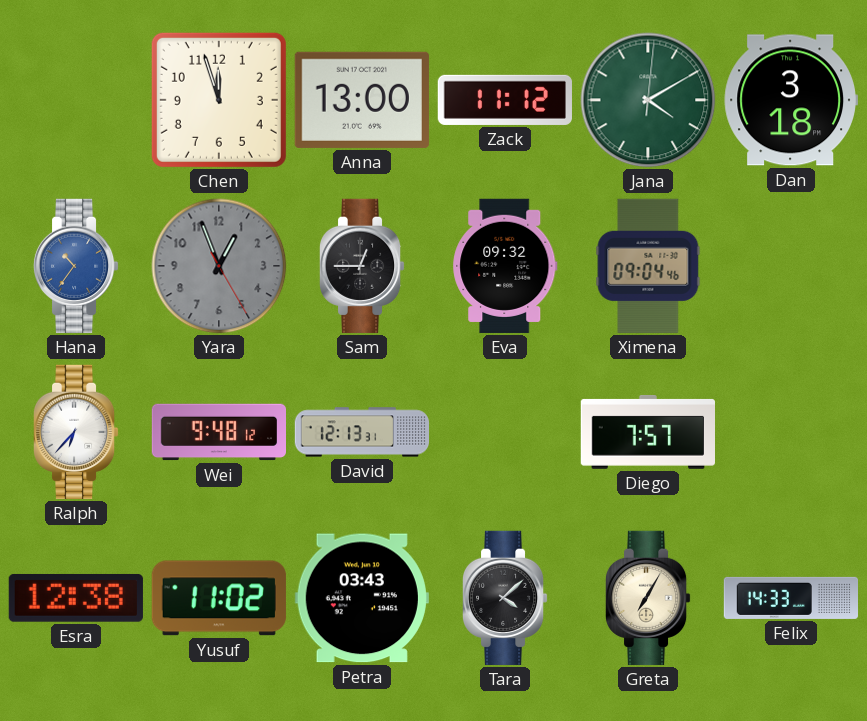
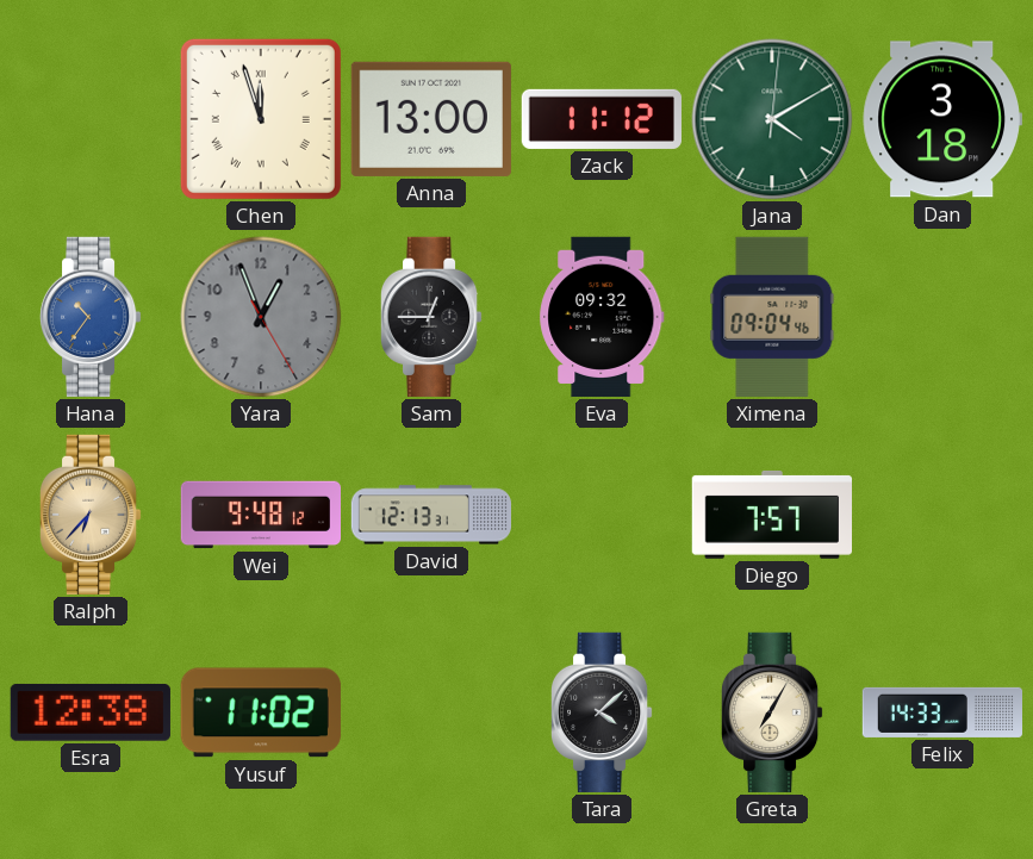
Chen numerals: Arabic -> Roman
Ralph dial: white -> champagne
Petra: 03:43 -> none
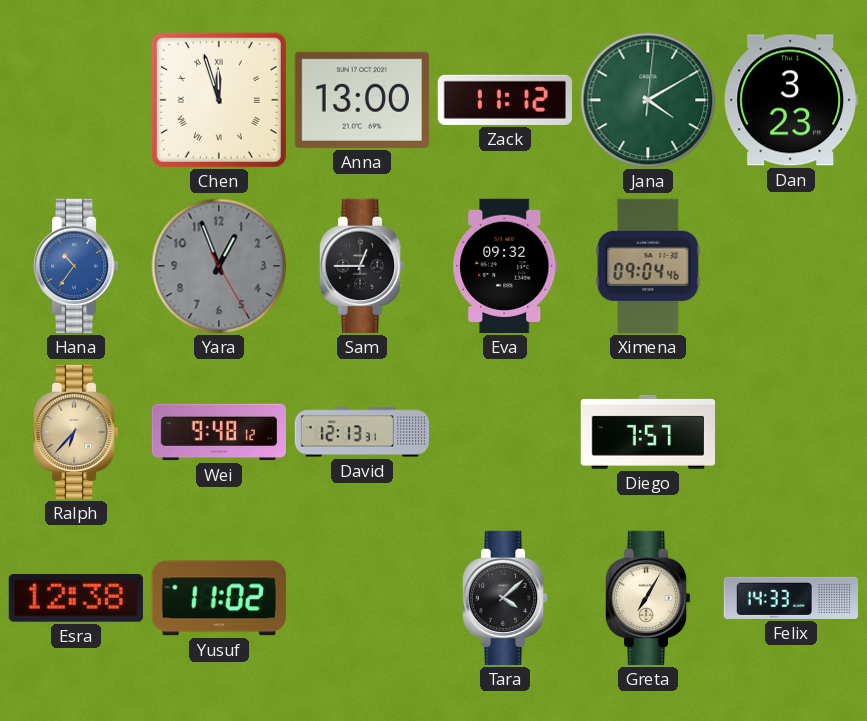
Dan: 3:18 -> 3:23
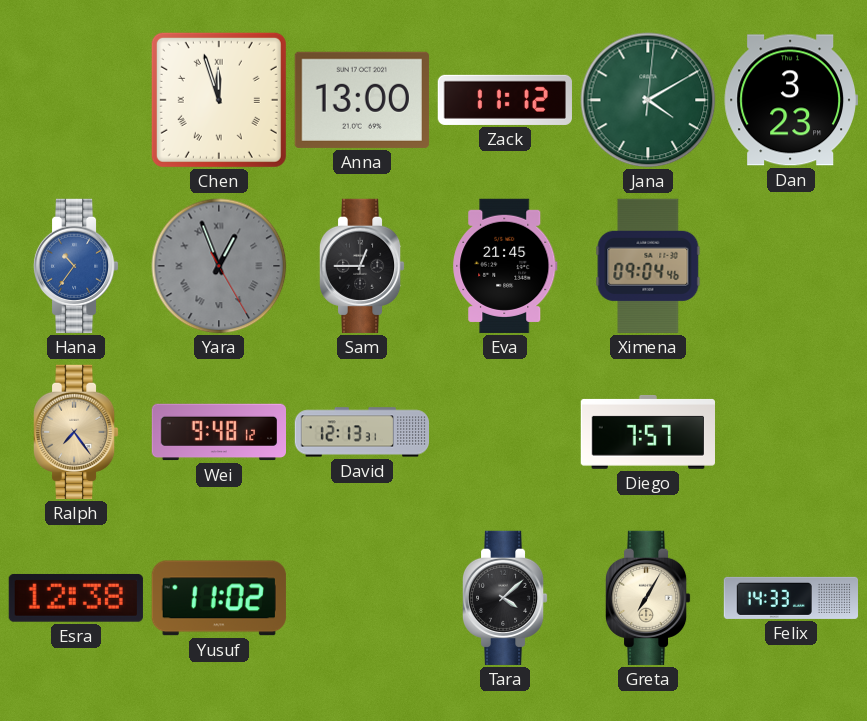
Yara numerals: Arabic -> Roman
Eva: 09:32 -> 21:45
Ralph: 6:37 -> 7:24
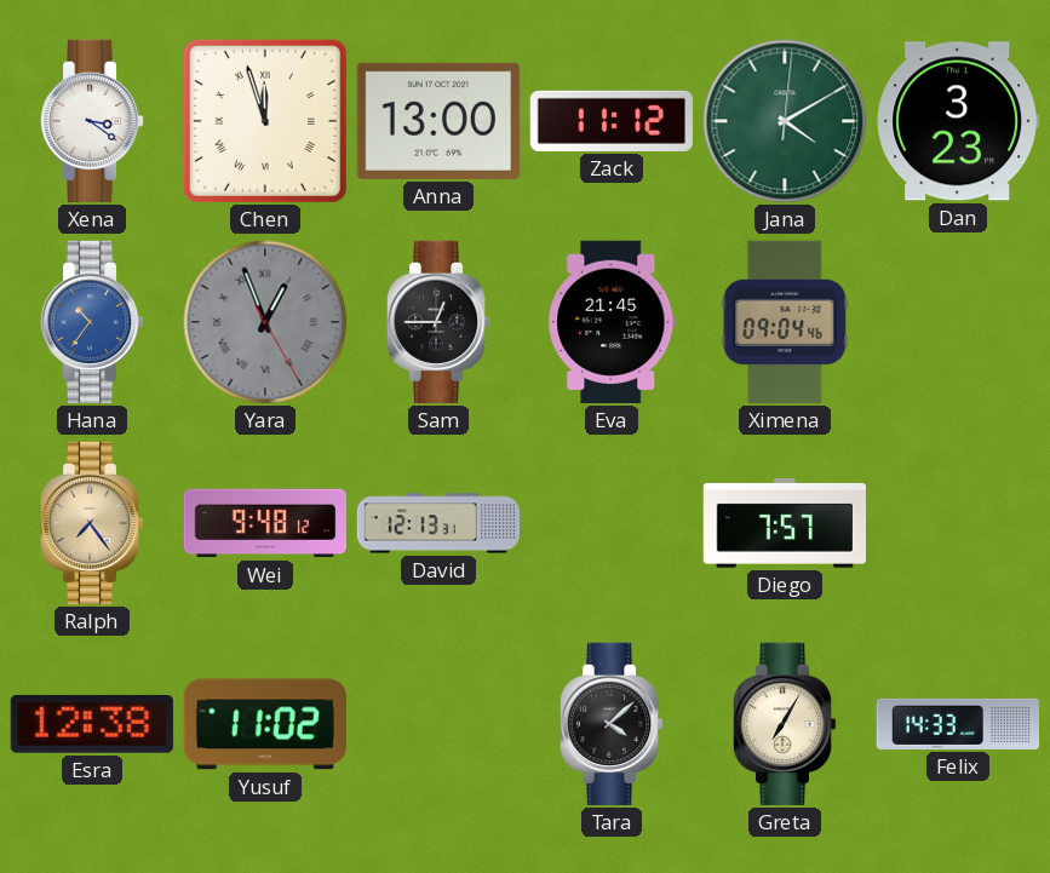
Xena: none -> 3:21
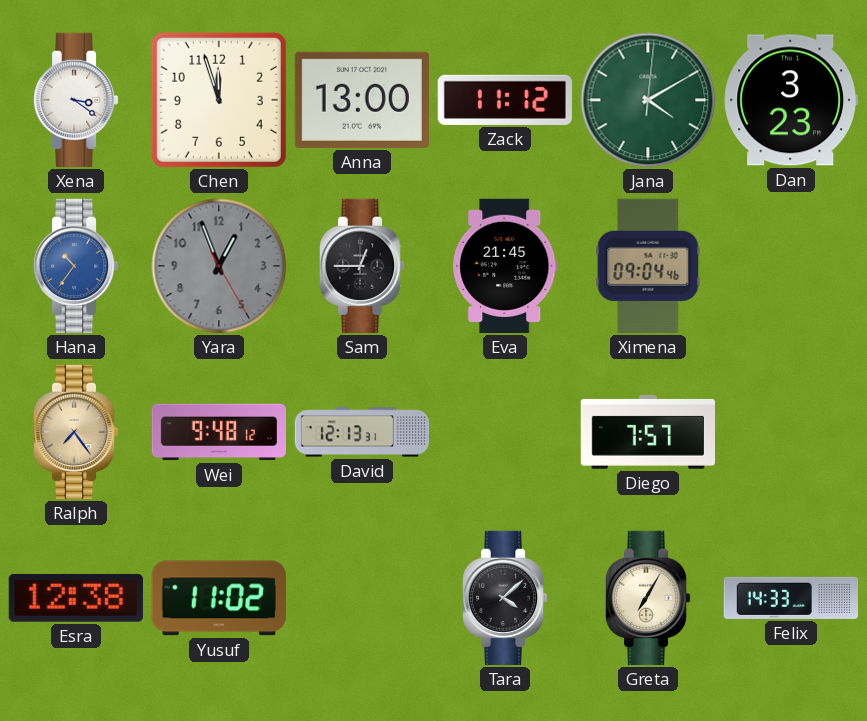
Chen numerals: Roman -> Arabic
Yara numerals: Roman -> Arabic
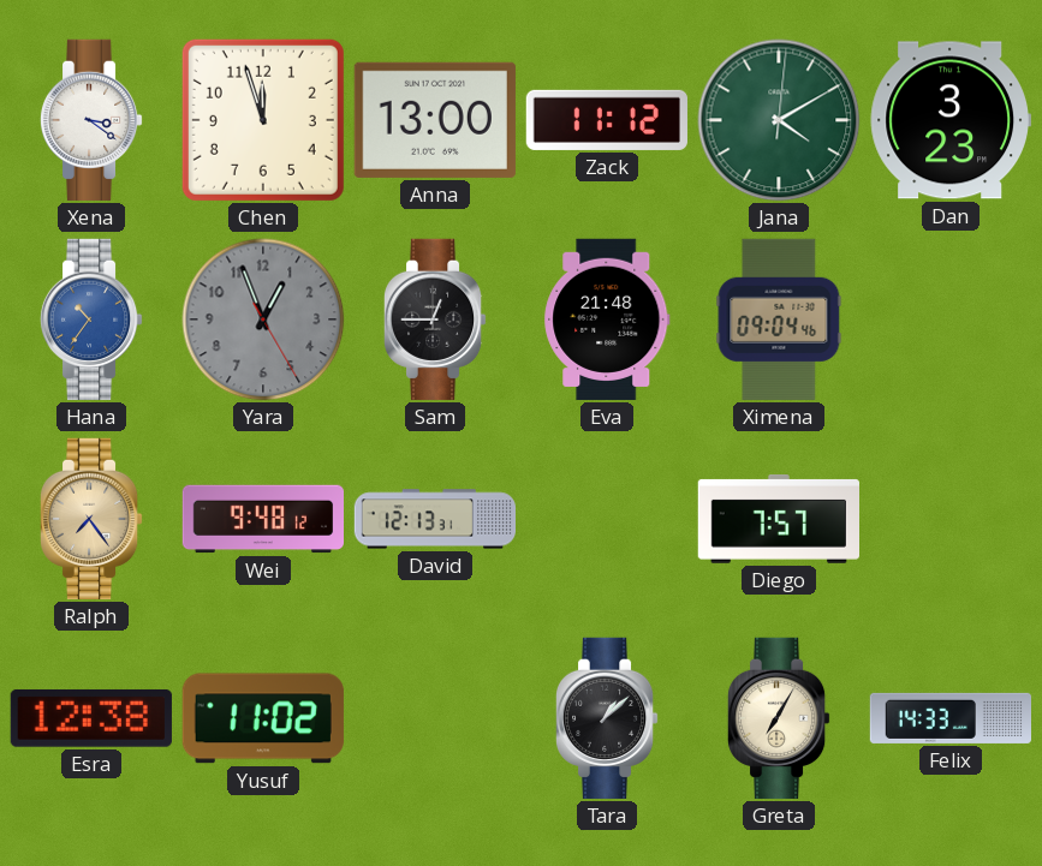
Eva: 21:45 -> 21:48
Tara: 4:08 -> 1:08
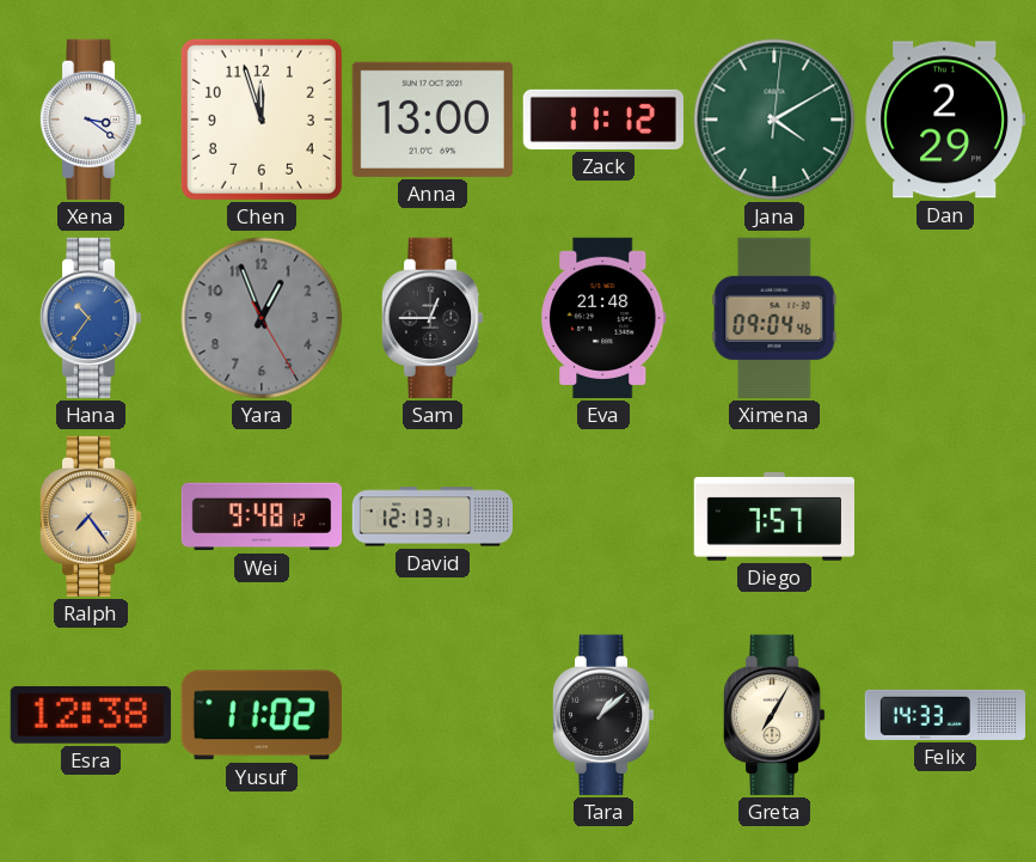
Dan: 3:23 -> 2:29
